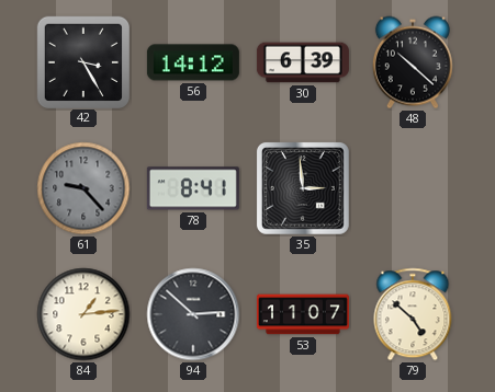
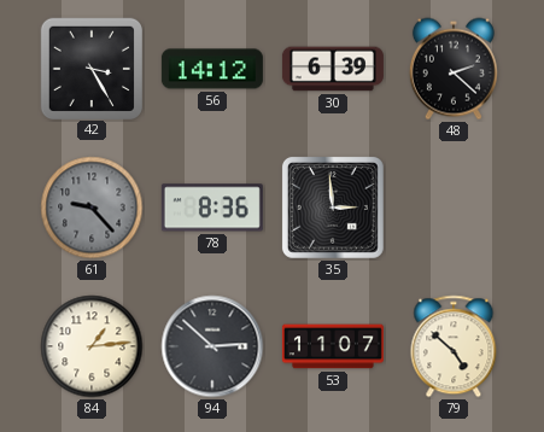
48: 10:22 -> 2:22
78: 8:41 -> 8:36
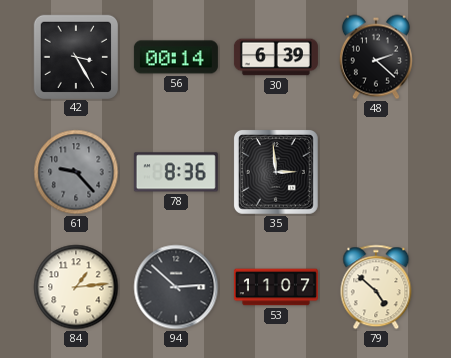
56: 14:12 -> 00:14
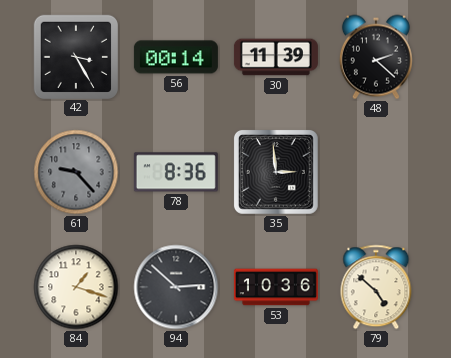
30: 6:39 -> 11:39
84: 1:14 -> 1:18
53: 11:07 -> 10:36
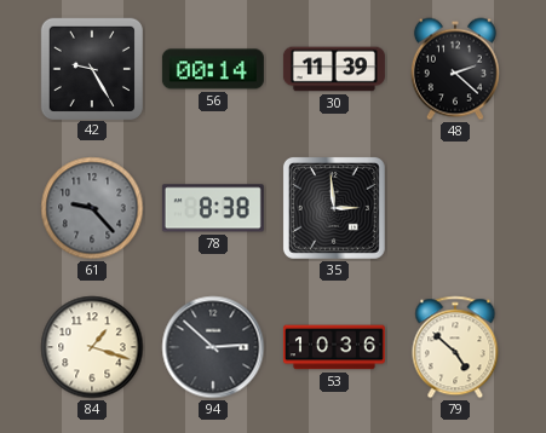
42: 3:25 -> 9:25
78: 8:36 -> 8:38
